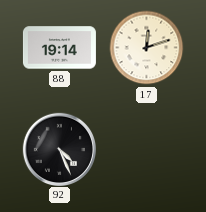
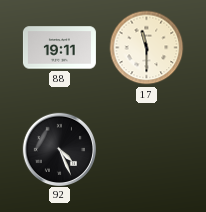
88: 19:14 -> 19:11
17: 12:12 -> 11:30
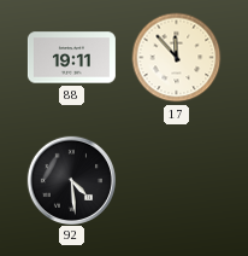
17: 11:30 -> 11:53
92: 4:26 -> 4:29
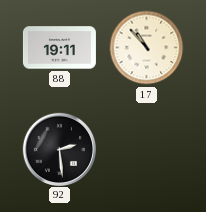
17: 11:53 -> 10:53
92: 4:29 -> 2:29
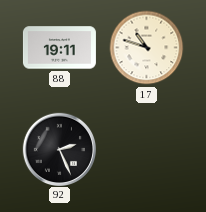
17: 10:53 -> 10:48
92: 2:29 -> 2:26
